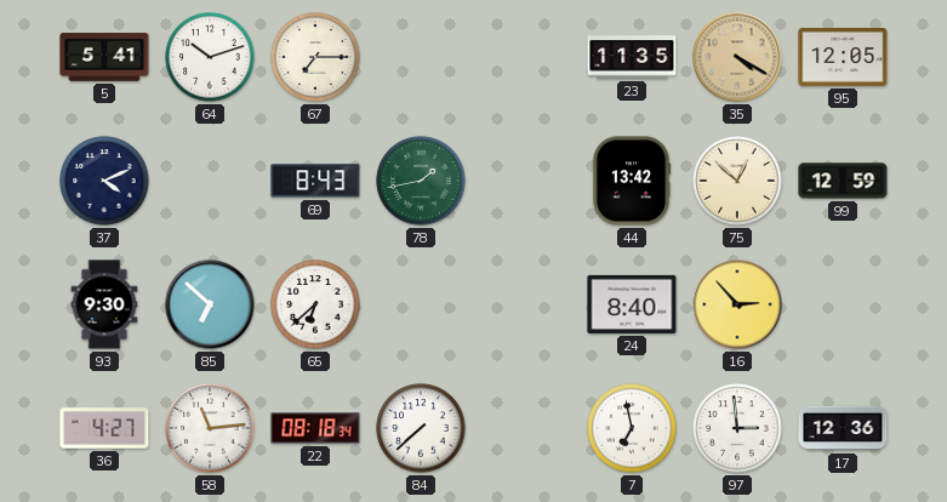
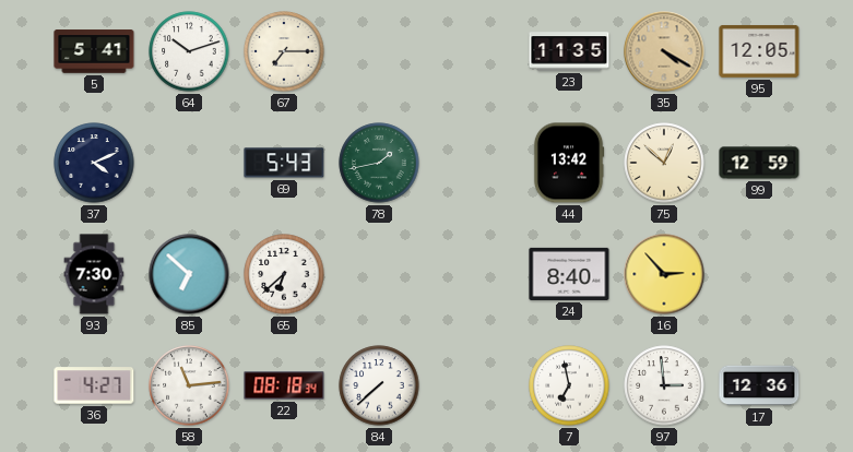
69: 8:43 -> 5:43
93: 9:30 -> 7:30
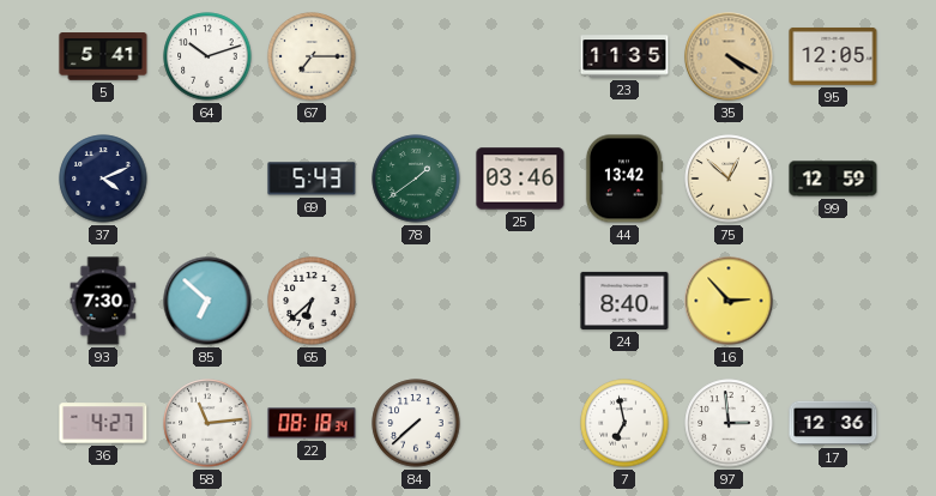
78: 1:43 -> 1:39
25: none -> 03:46
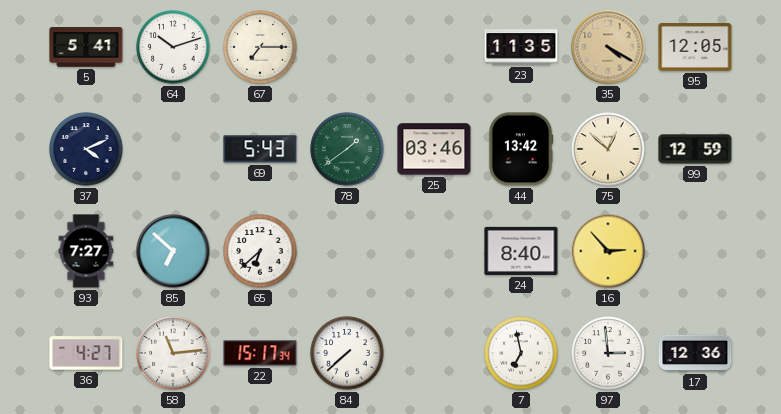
93: 7:30 -> 7:27
22: 08:18 -> 15:17
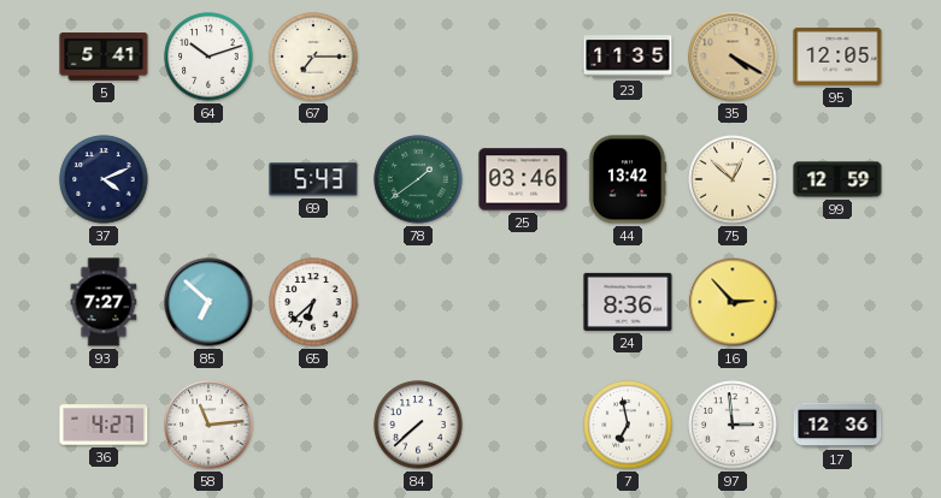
24: 8:40 -> 8:36
22: 15:17 -> none
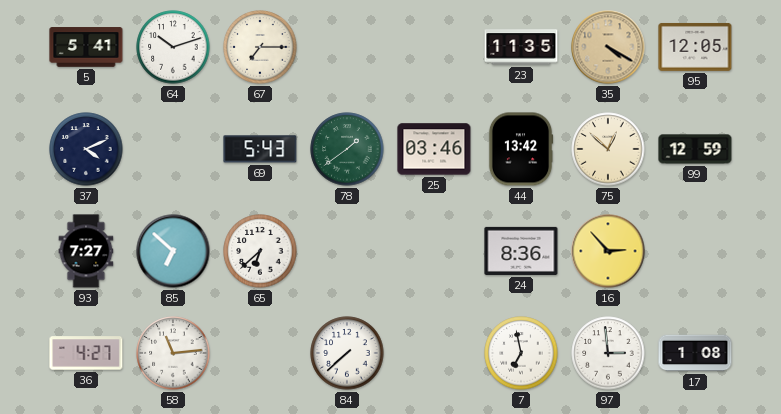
17: 12:36 -> 1:08
